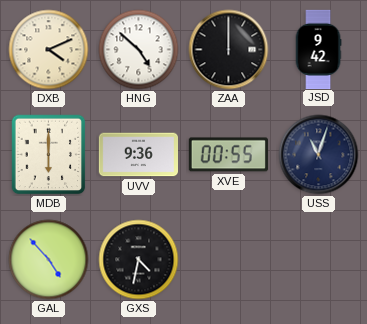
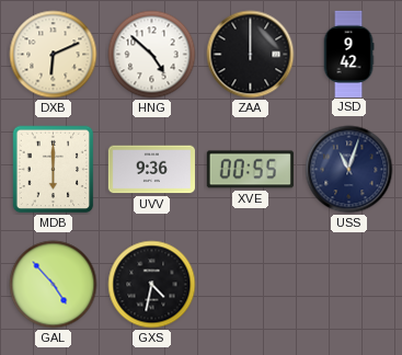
DXB: 4:11 -> 6:11
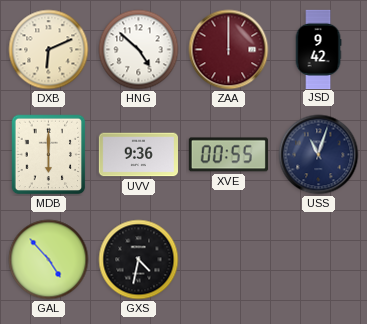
ZAA dial: black -> burgundy
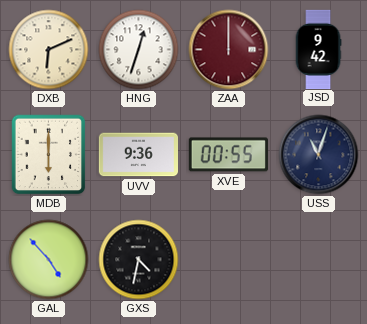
HNG: 4:52 -> 12:33
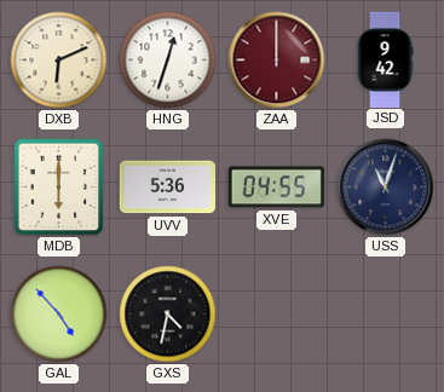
UVV: 9:36 -> 5:36
XVE: 00:55 -> 04:55
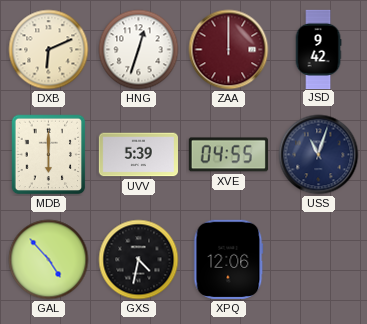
UVV: 5:36 -> 5:39
XPQ: none -> 12:06
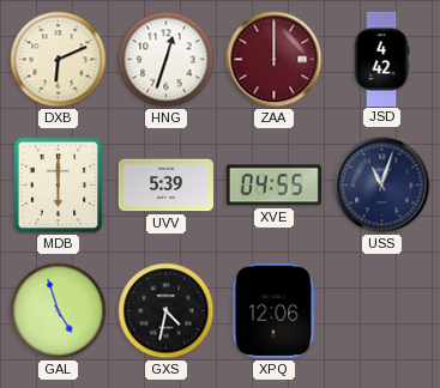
JSD: 9:42 -> 4:42
GAL: 4:53 -> 4:57
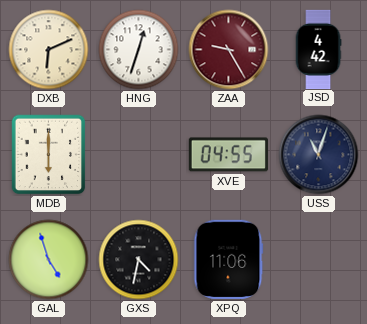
ZAA: 12:00 -> 9:25
UVV: 5:39 -> none
XPQ: 12:06 -> 11:06
